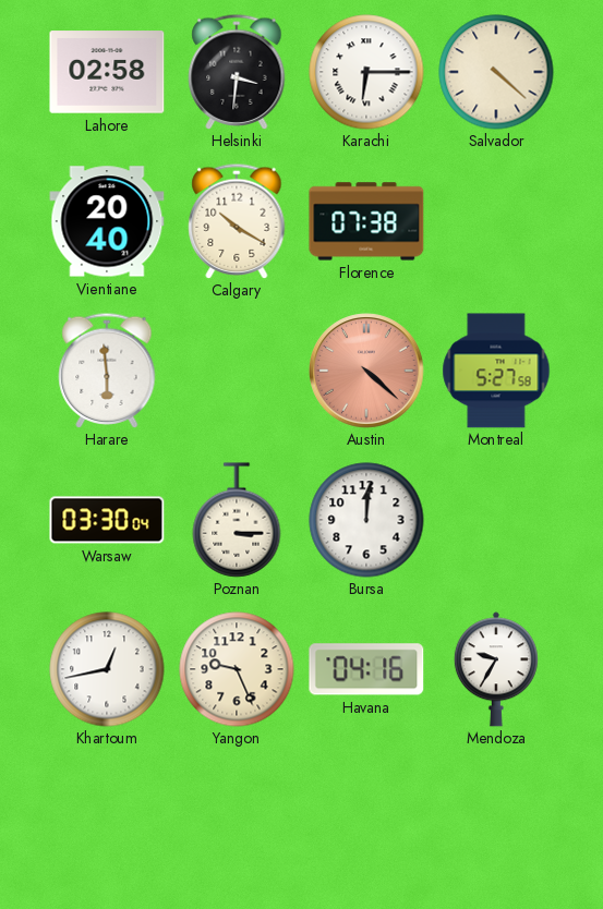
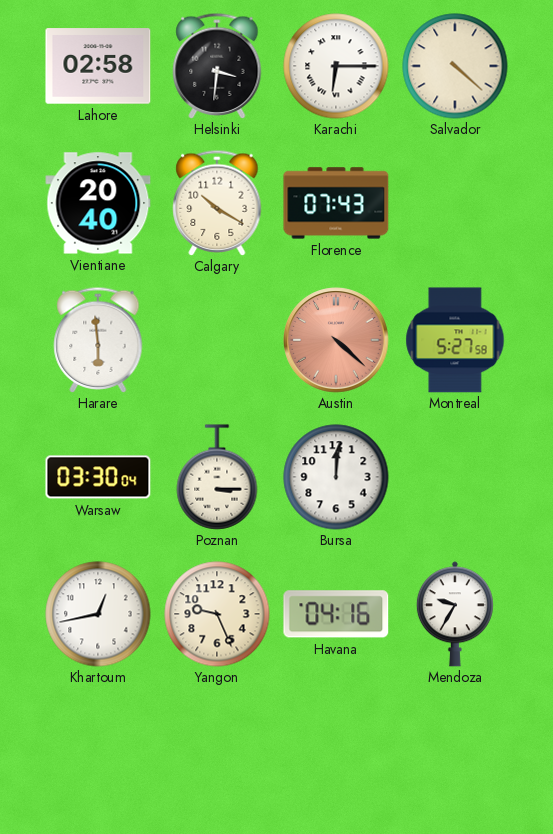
Florence: 07:38 -> 07:43
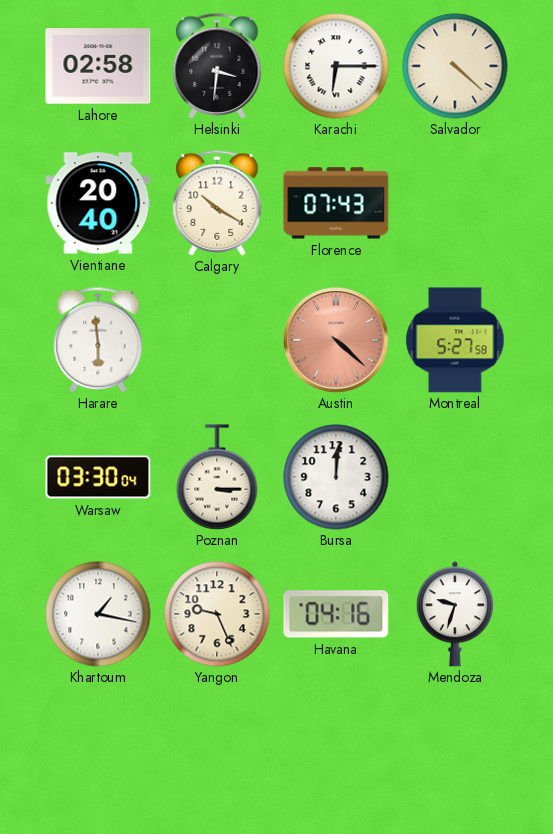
Khartoum: 12:43 -> 1:17
Mendoza: 9:35 -> 9:33
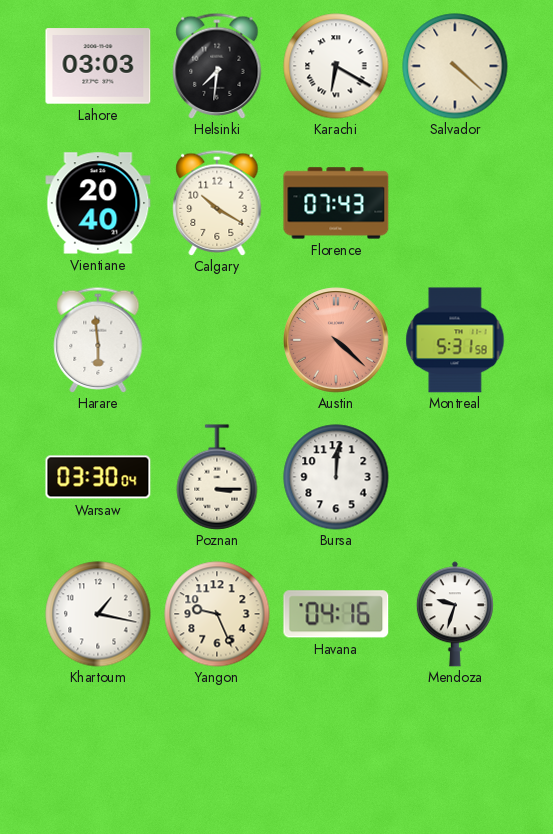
Lahore: 02:58 -> 03:03
Helsinki: 3:31 -> 7:31
Karachi: 6:15 -> 6:20
Montreal: 5:27 -> 5:31
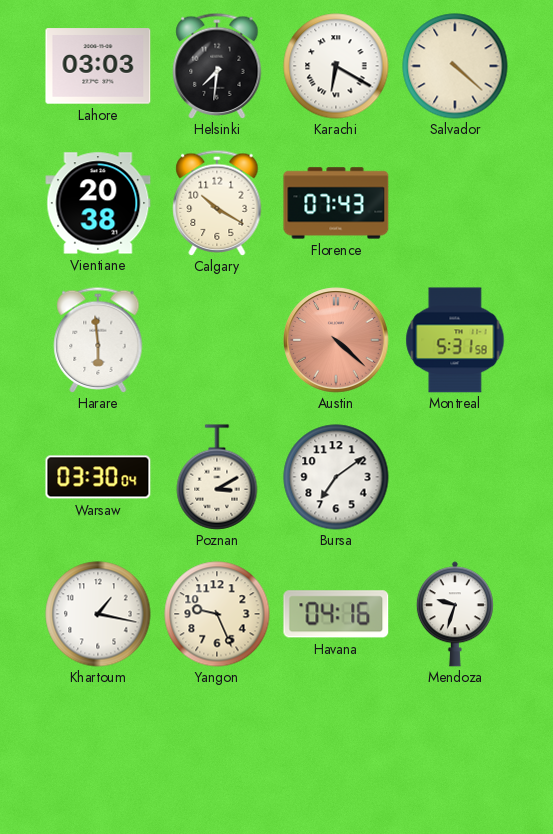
Vientiane: 20:40 -> 20:38
Poznan: 3:15 -> 3:10
Bursa: 12:01 -> 7:09
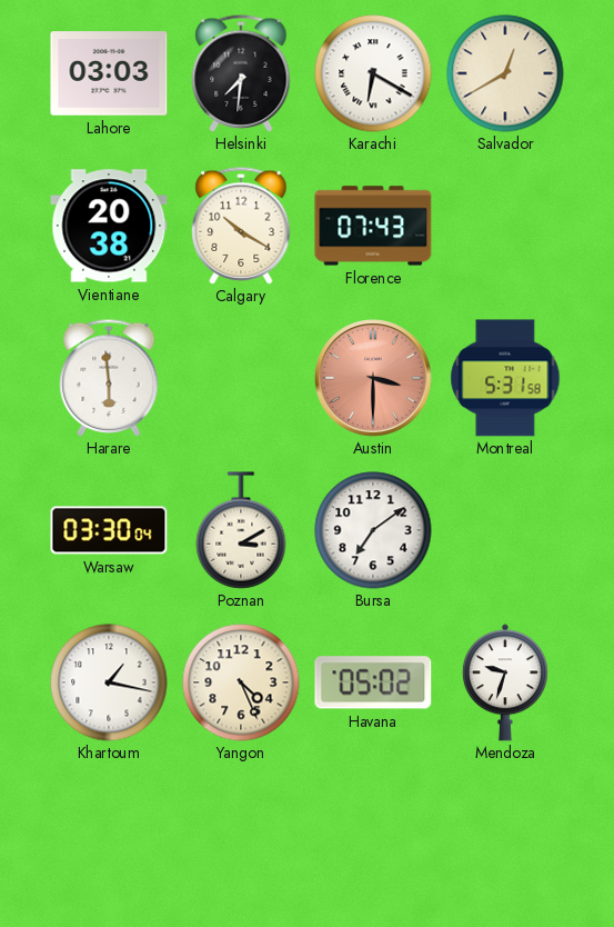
Salvador: 4:22 -> 12:40
Austin: 4:22 -> 3:30
Yangon: 9:26 -> 4:26
Havana: 04:16 -> 05:02
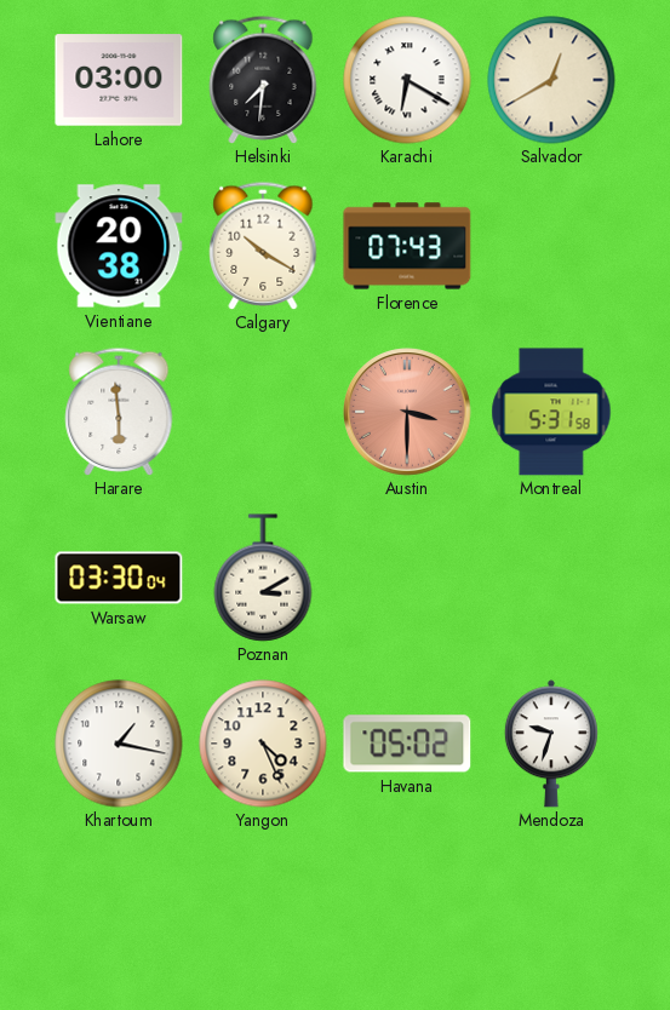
Lahore: 03:03 -> 03:00
Bursa: 7:09 -> none
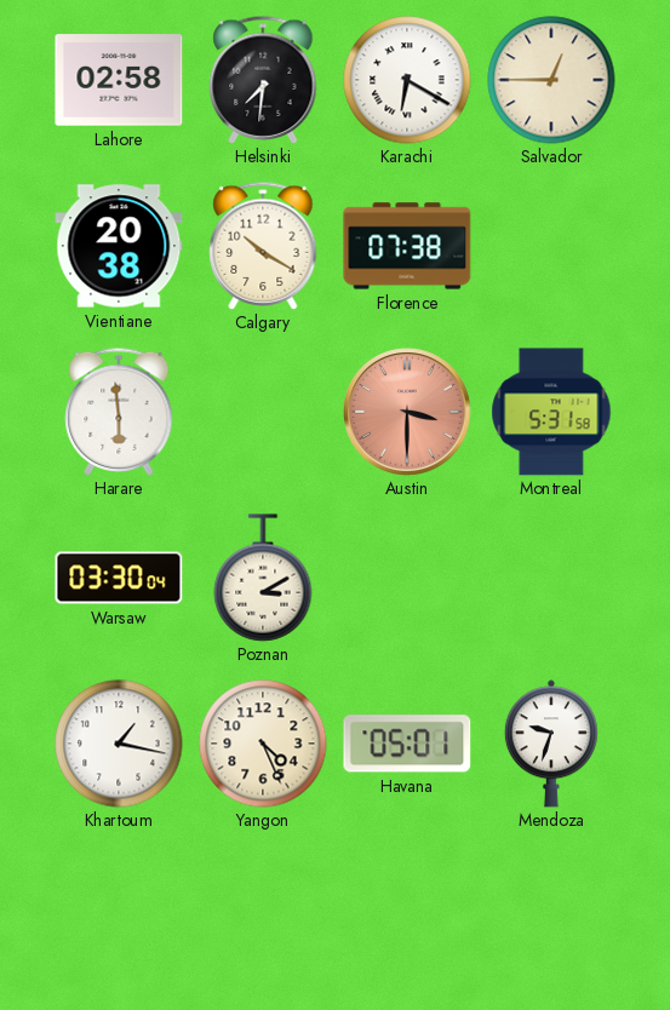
Lahore: 03:00 -> 02:58
Salvador: 12:40 -> 12:45
Florence: 07:43 -> 07:38
Havana: 05:02 -> 05:01
